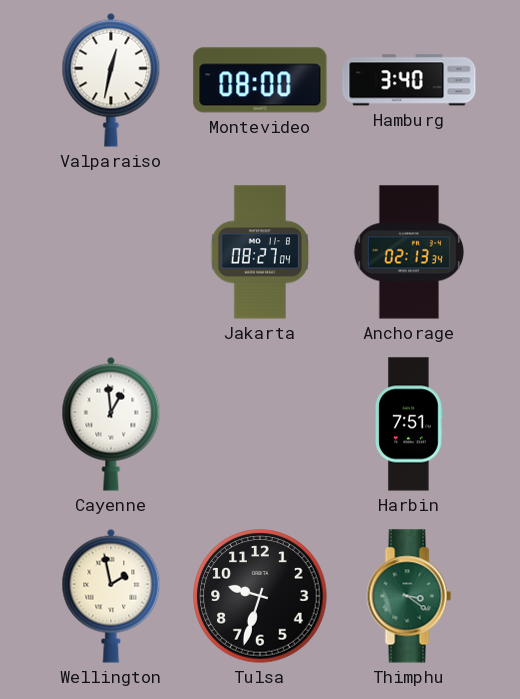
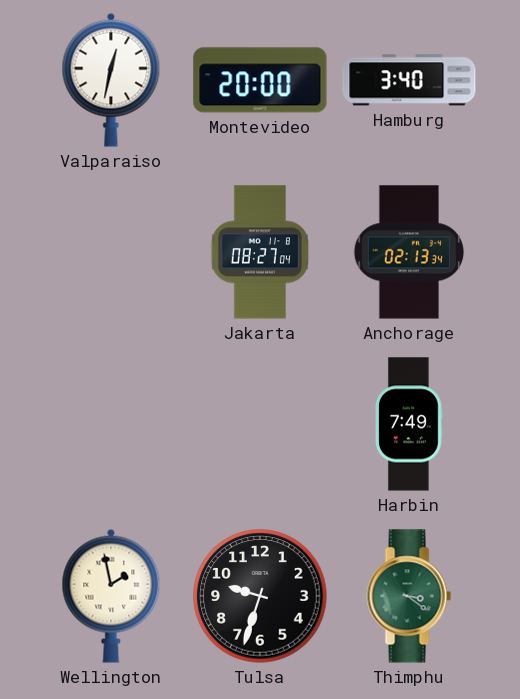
Montevideo: 08:00 -> 20:00
Cayenne: 12:59 -> none
Harbin: 7:51 -> 7:49
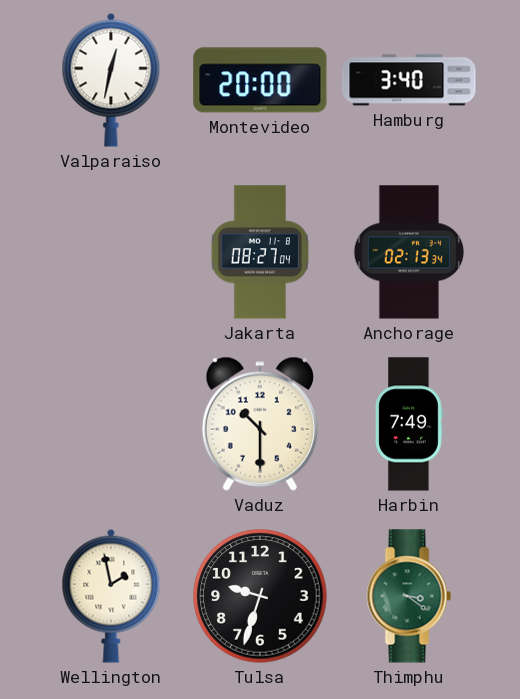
Vaduz: none -> 10:30
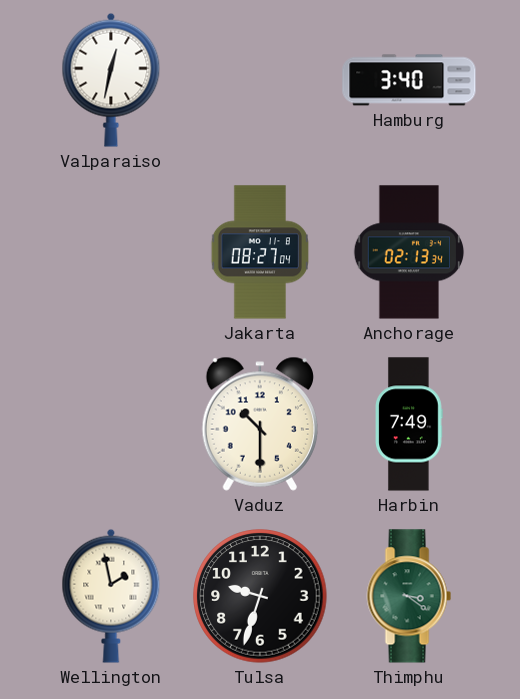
Montevideo: 20:00 -> none
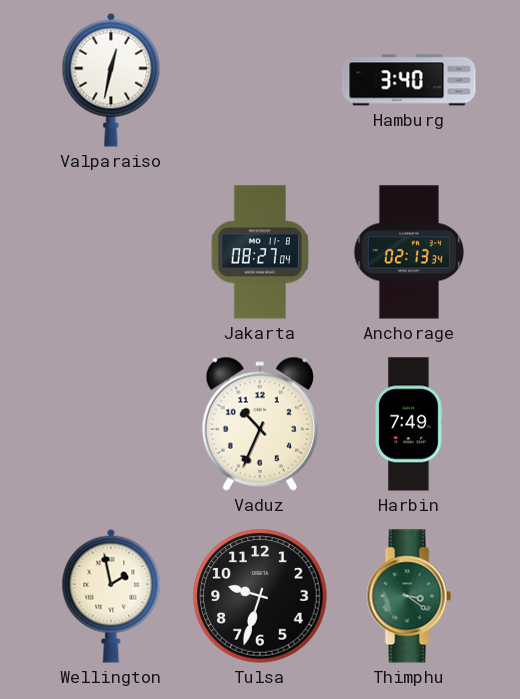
Vaduz: 10:30 -> 10:34
